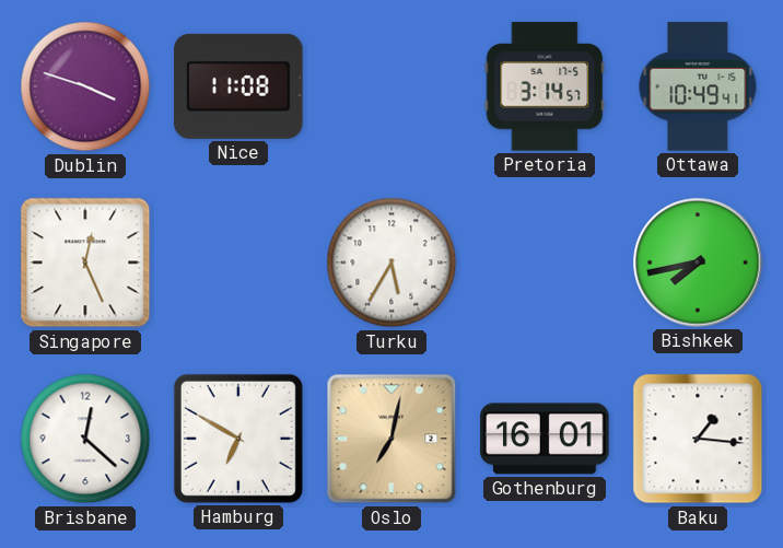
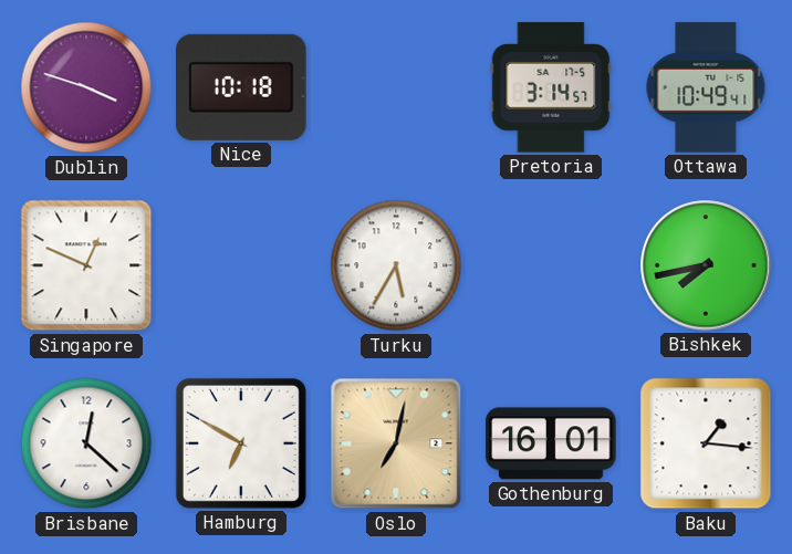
Nice: 11:08 -> 10:18
Singapore: 12:26 -> 12:49
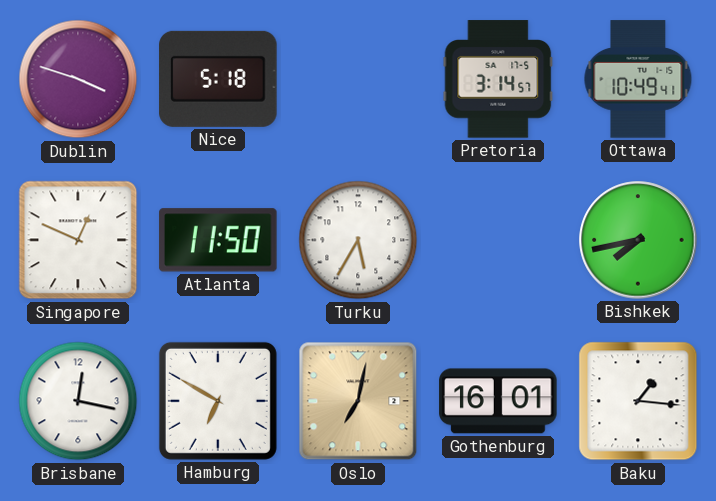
Nice: 10:18 -> 5:18
Atlanta: none -> 11:50
Brisbane: 12:22 -> 12:17
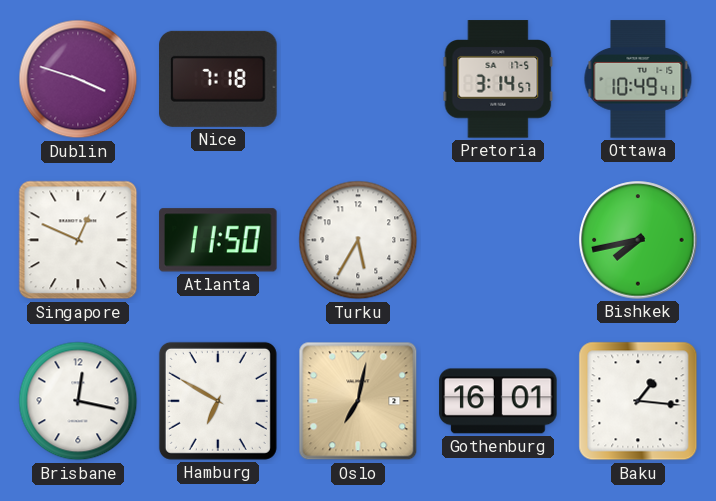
Nice: 5:18 -> 7:18
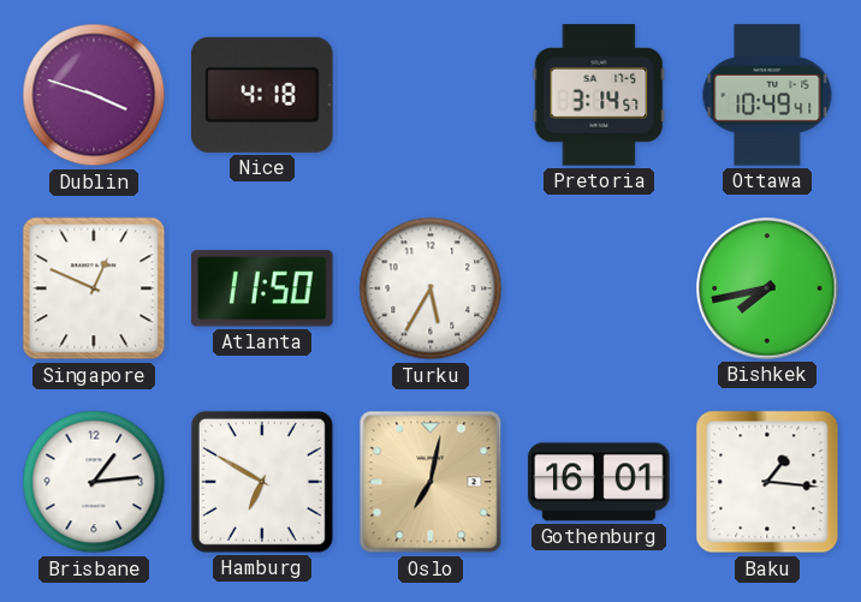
Nice: 7:18 -> 4:18
Brisbane: 12:17 -> 1:14
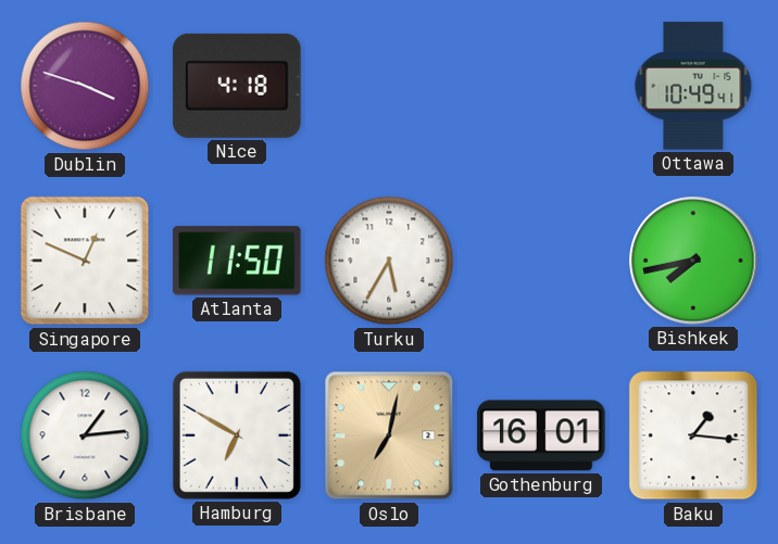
Pretoria: 3:14 -> none
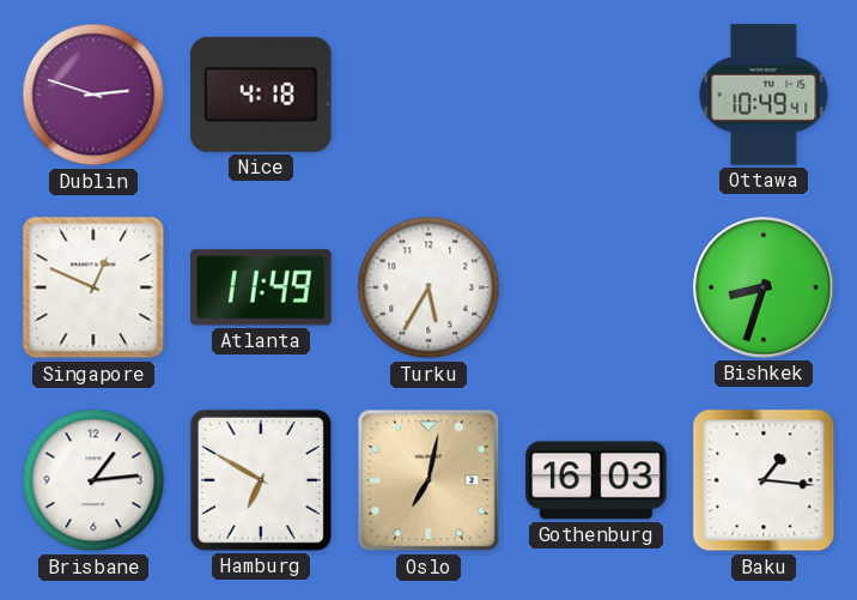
Dublin: 3:48 -> 2:48
Atlanta: 11:50 -> 11:49
Bishkek: 7:43 -> 8:33
Gothenburg: 16:01 -> 16:03
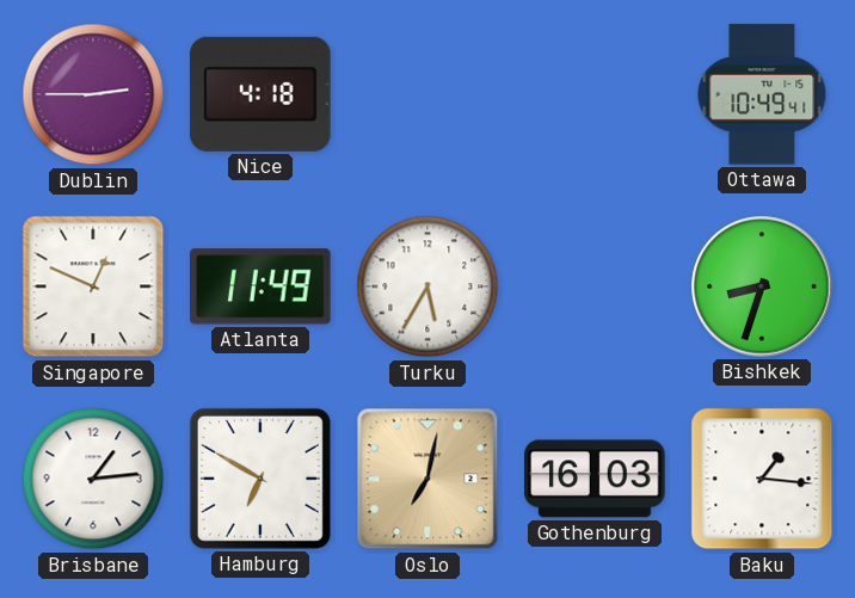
Dublin: 2:48 -> 2:45
